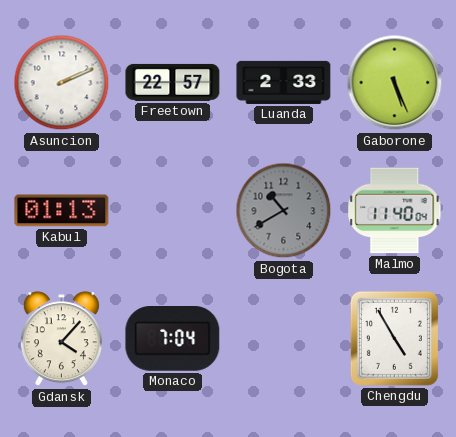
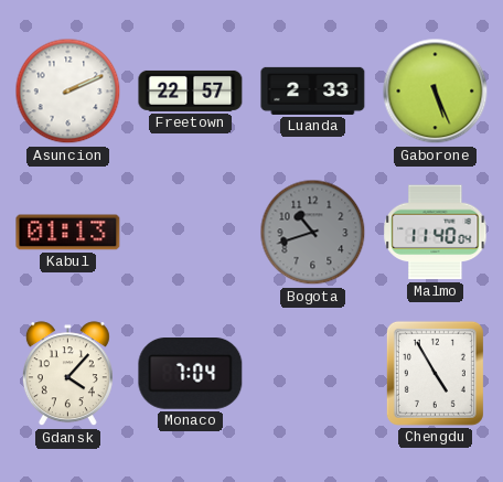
Bogota: 10:40 -> 10:42
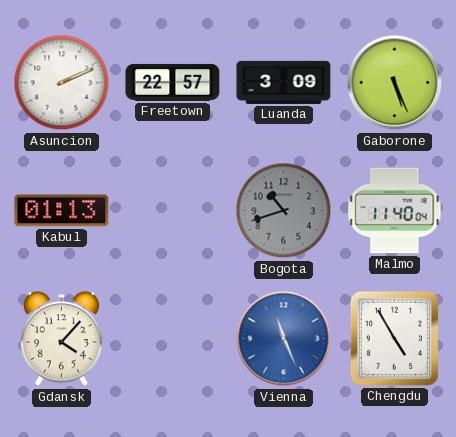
Luanda: 2:33 -> 3:09
Monaco: 7:04 -> none
Vienna: none -> 11:26
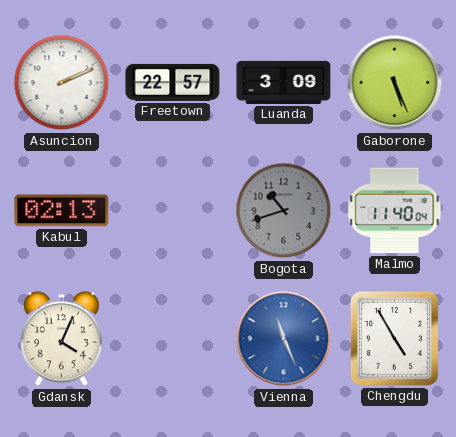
Kabul: 01:13 -> 02:13
Gdansk: 4:07 -> 4:04
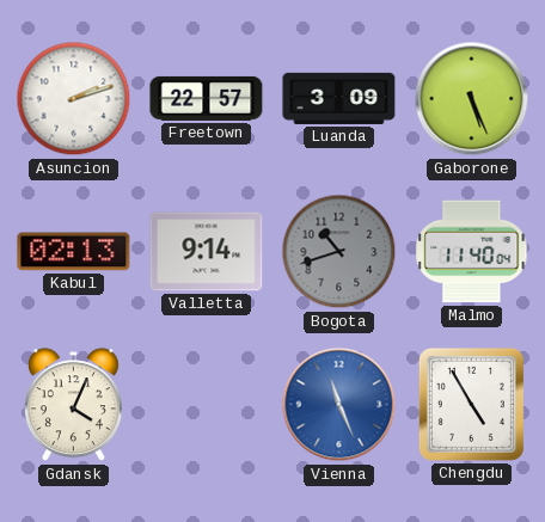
Asuncion: 2:11 -> 2:12
Valletta: none -> 9:14
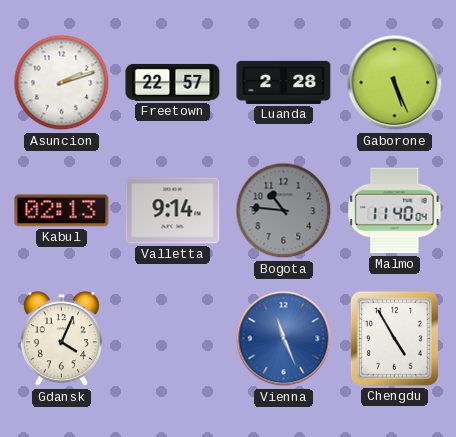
Luanda: 3:09 -> 2:28
Bogota: 10:42 -> 10:46
